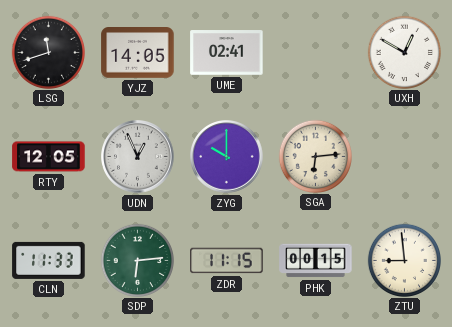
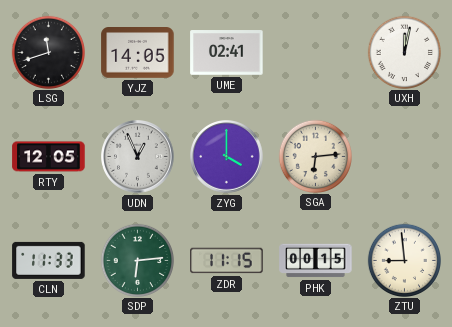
UXH: 12:50 -> 12:02
ZYG: 10:00 -> 4:00
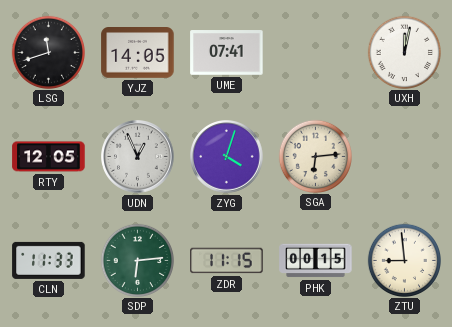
UME: 02:41 -> 07:41
ZYG: 4:00 -> 4:03
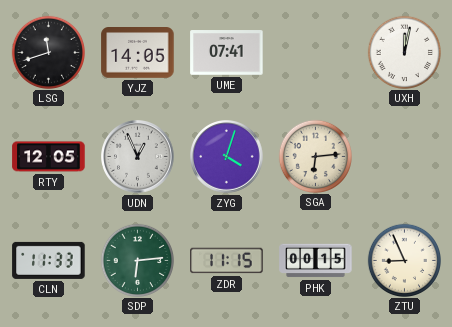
ZTU: 8:59 -> 8:56
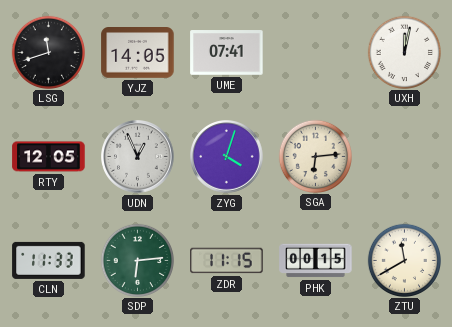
ZTU: 8:56 -> 11:40
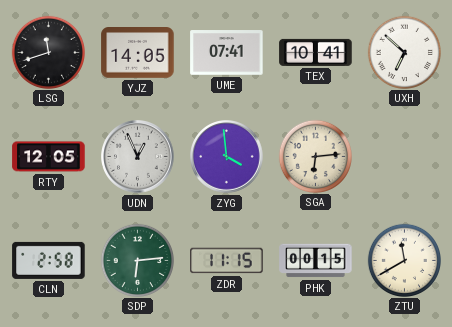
TEX: none -> 10:41
UXH: 12:02 -> 6:52
ZYG: 4:03 -> 3:59
CLN: 11:33 -> 2:58
